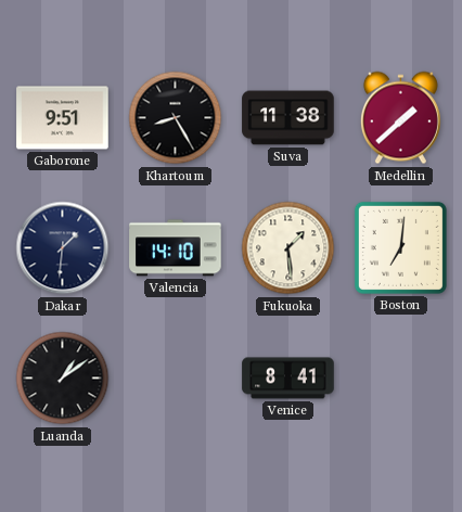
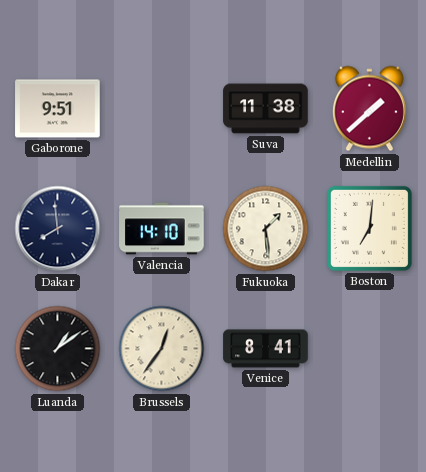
Khartoum: 8:25 -> none
Dakar: 1:31 -> 7:59
Brussels: none -> 12:36
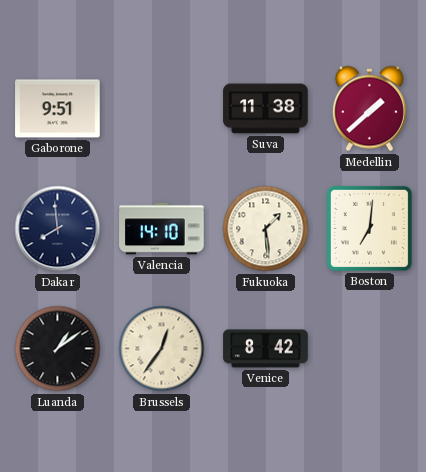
Venice: 8:41 -> 8:42
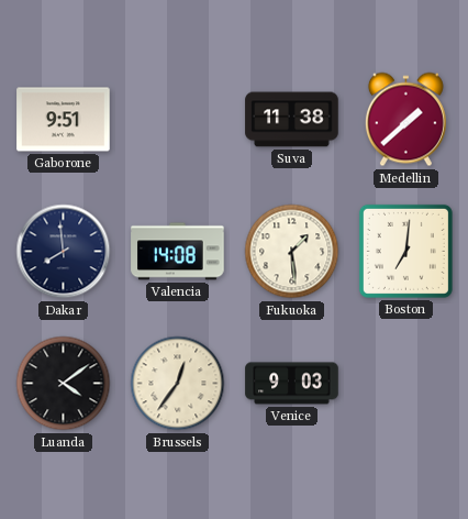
Valencia: 14:10 -> 14:08
Luanda: 1:09 -> 4:09
Venice: 8:42 -> 9:03
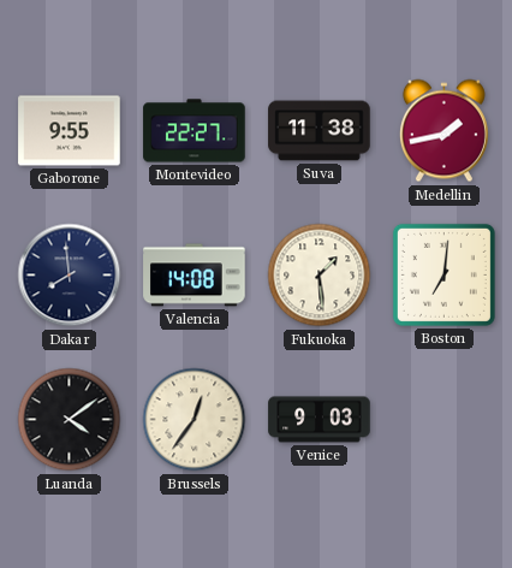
Gaborone: 9:51 -> 9:55
Montevideo: none -> 22:27
Medellin: 1:38 -> 1:43
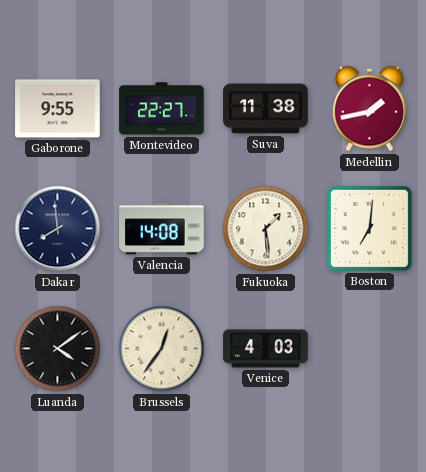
Venice: 9:03 -> 4:03
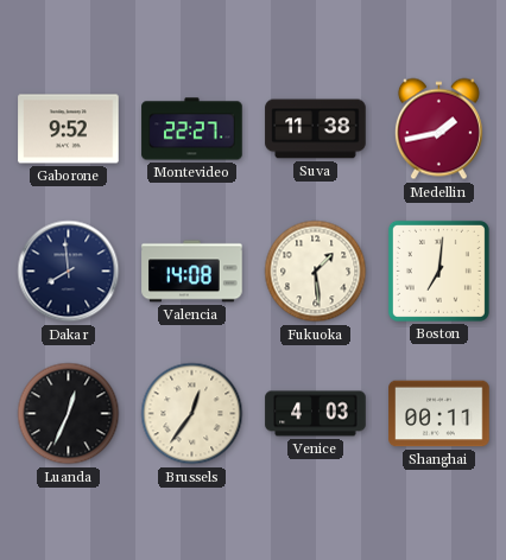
Gaborone: 9:55 -> 9:52
Luanda: 4:09 -> 12:34
Shanghai: none -> 00:11
